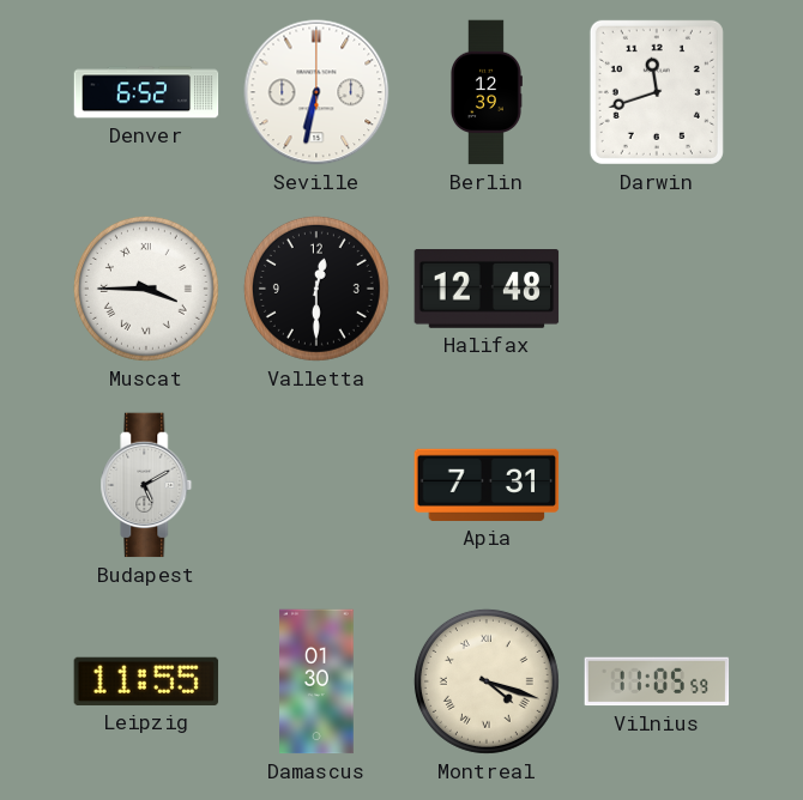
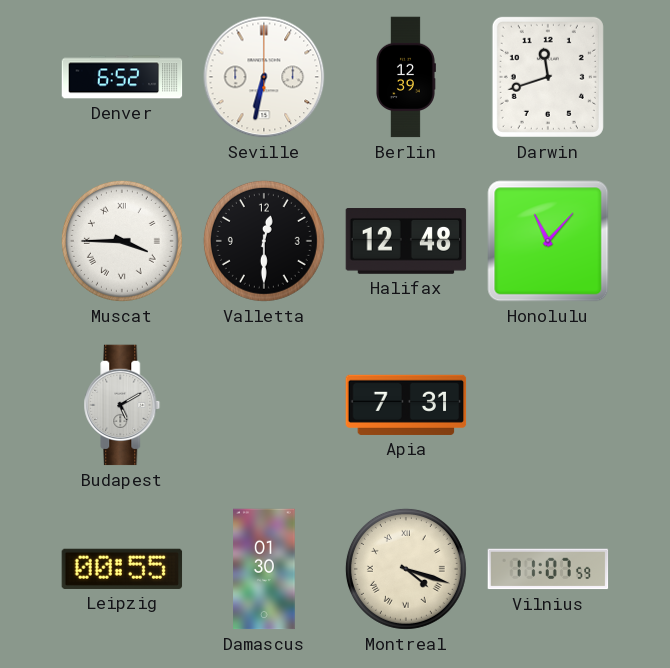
Honolulu: none -> 11:07
Leipzig: 11:55 -> 00:55
Vilnius: 11:05 -> 11:07
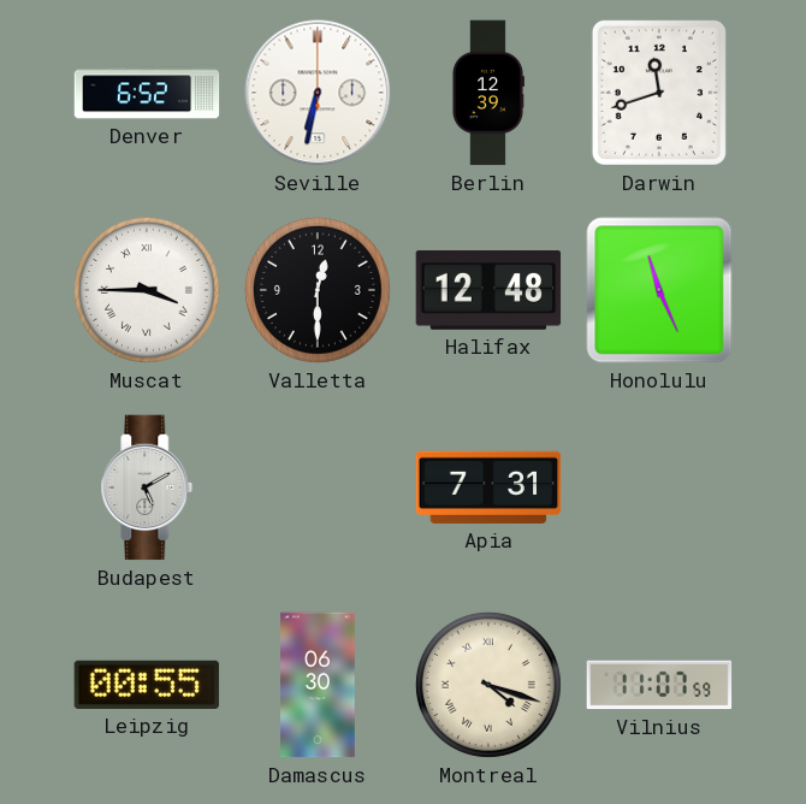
Honolulu: 11:07 -> 11:26
Damascus: 01:30 -> 06:30
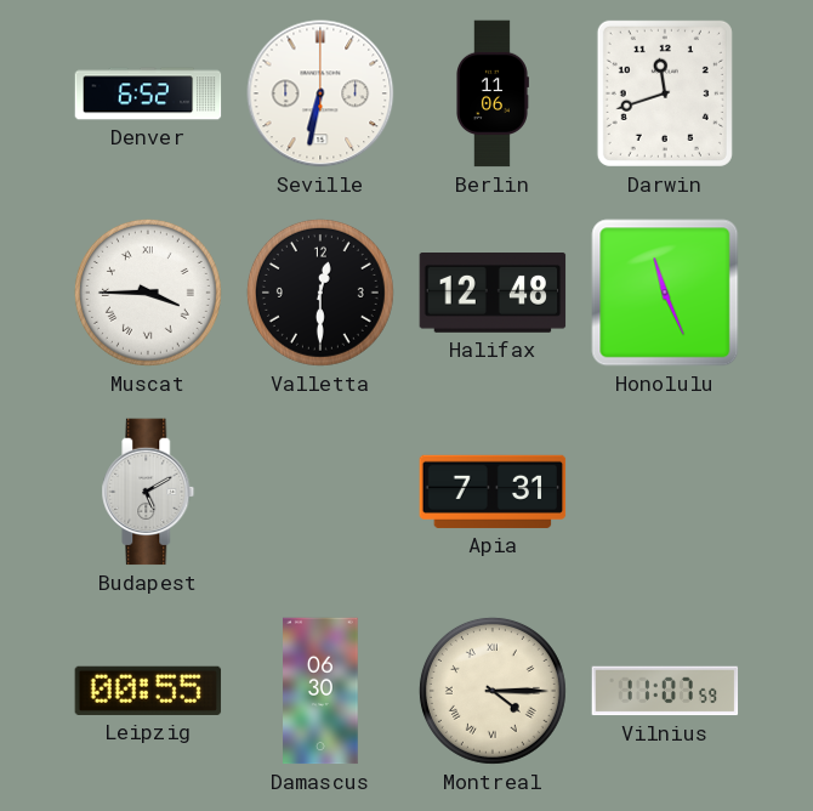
Berlin: 12:39 -> 11:06
Montreal: 4:18 -> 4:15
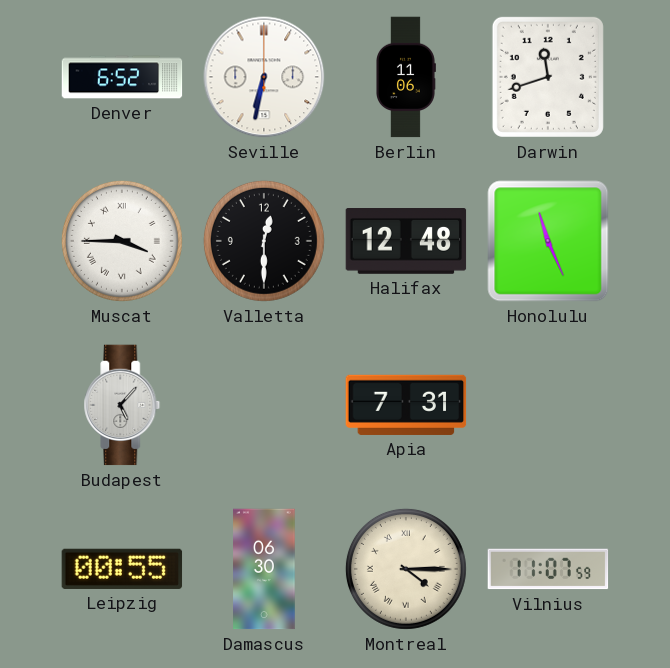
Budapest: 5:10 -> 5:07
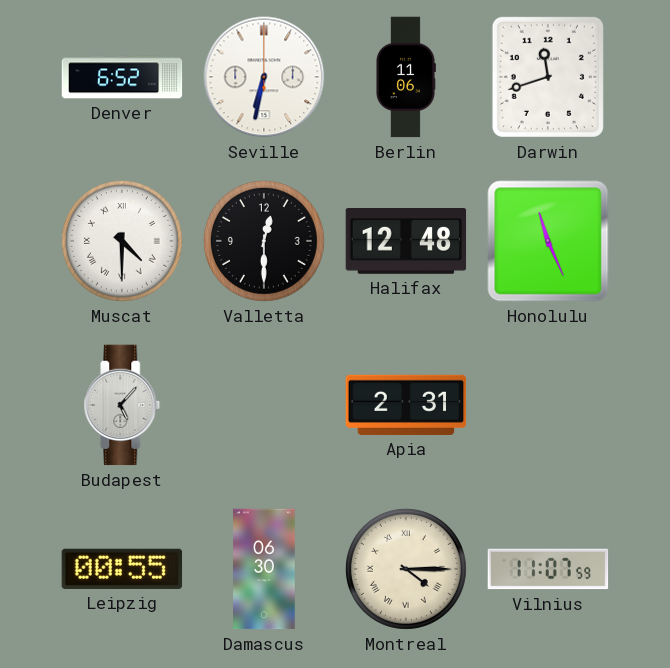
Muscat: 3:45 -> 4:30
Apia: 7:31 -> 2:31
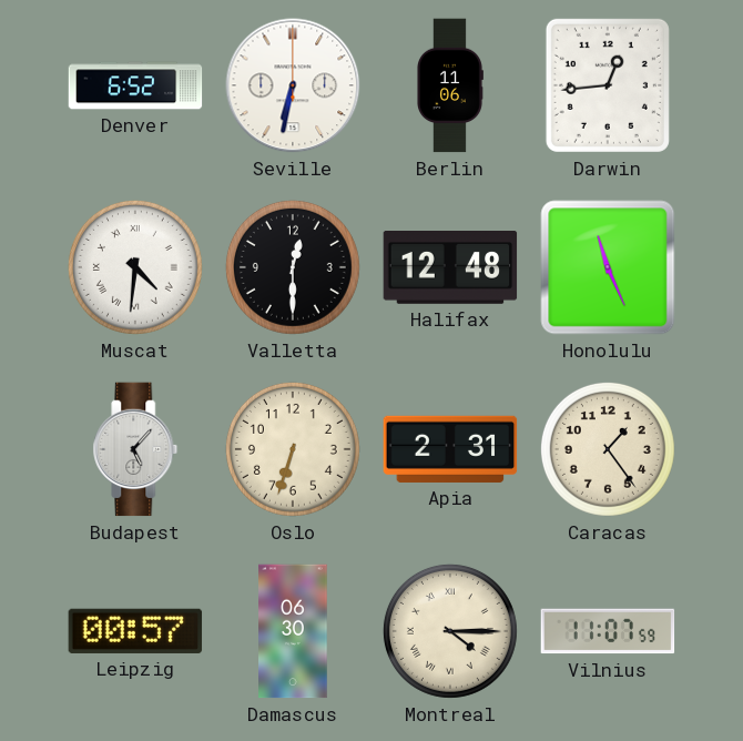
Darwin: 11:42 -> 12:44
Muscat: 4:30 -> 4:31
Oslo: none -> 6:33
Caracas: none -> 1:24
Leipzig: 00:55 -> 00:57
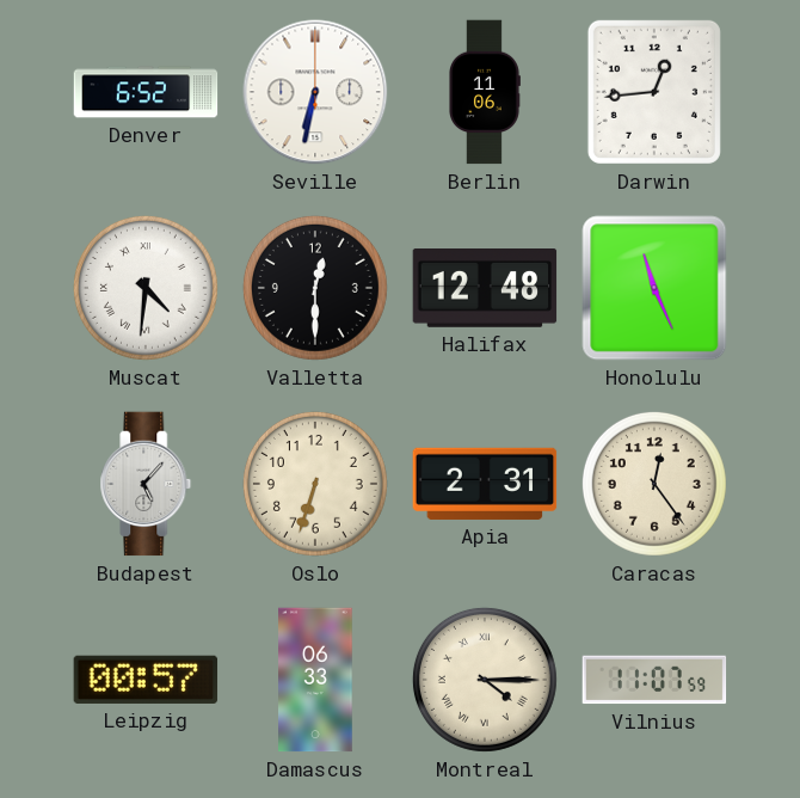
Caracas: 1:24 -> 12:24
Damascus: 06:30 -> 06:33
